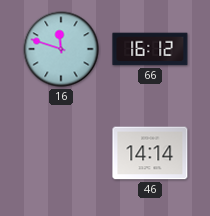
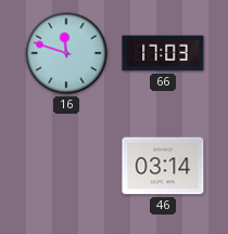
66: 16:12 -> 17:03
46: 14:14 -> 03:14
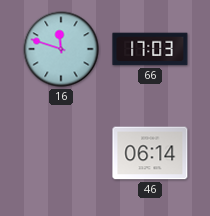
46: 03:14 -> 06:14
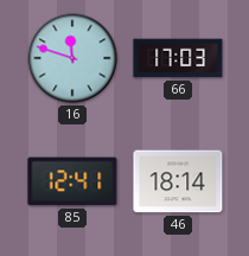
85: none -> 12:41
46: 06:14 -> 18:14
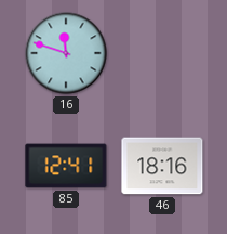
66: 17:03 -> none
46: 18:14 -> 18:16
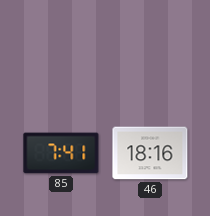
16: 11:48 -> none
85: 12:41 -> 7:41
